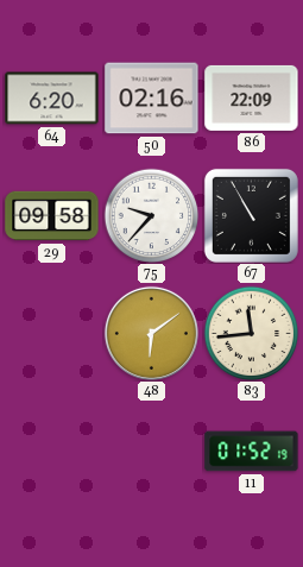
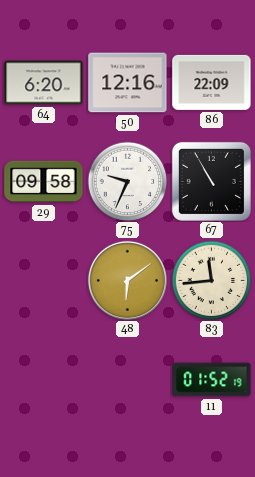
50: 02:16 -> 12:16
75: 9:37 -> 9:34
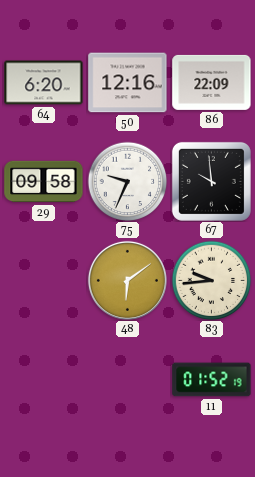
67: 10:55 -> 9:59
83: 11:44 -> 9:44
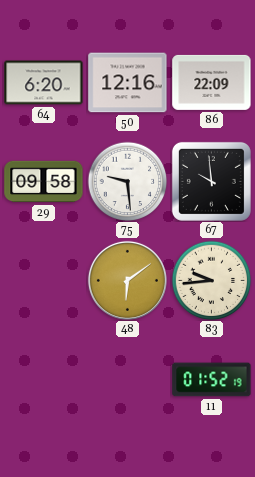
75: 9:34 -> 9:29
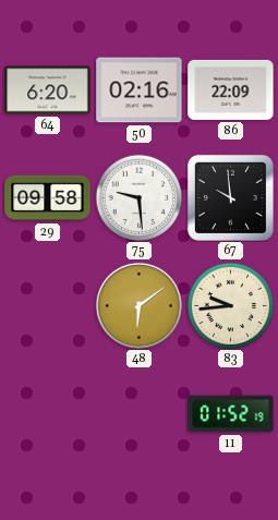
50: 12:16 -> 02:16
